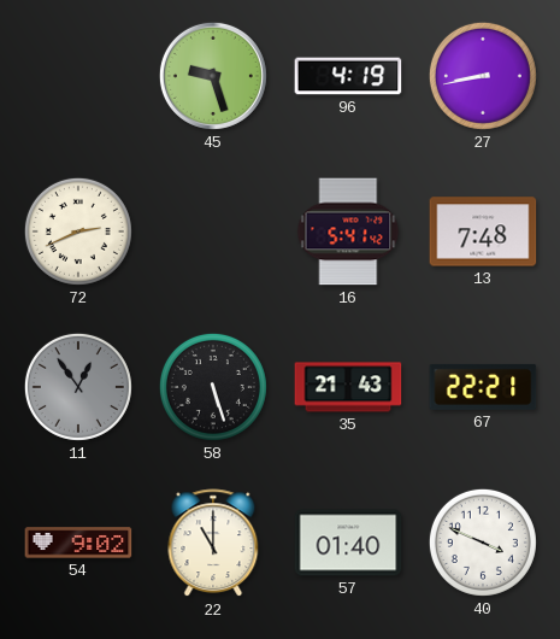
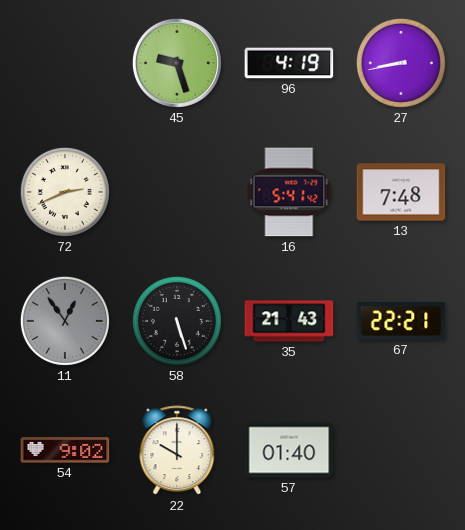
22: 11:00 -> 10:00
40: 3:49 -> none
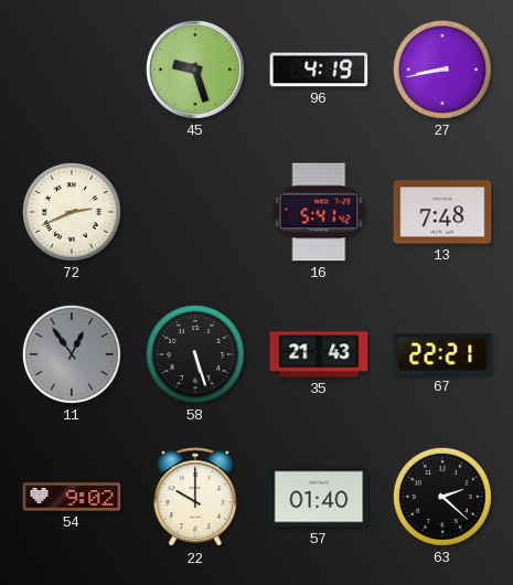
63: none -> 2:22
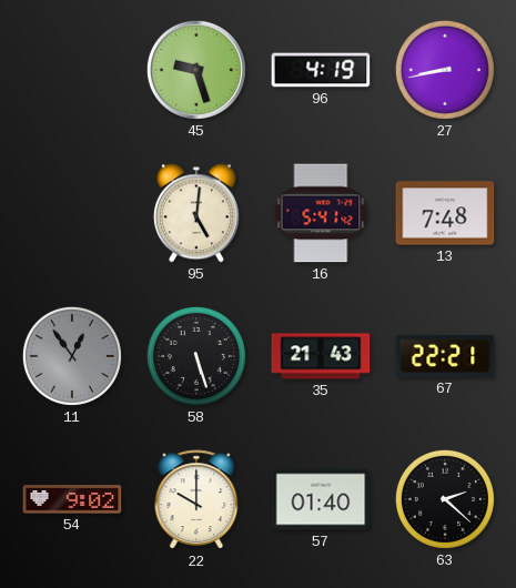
72: 2:41 -> none
95: none -> 5:01
